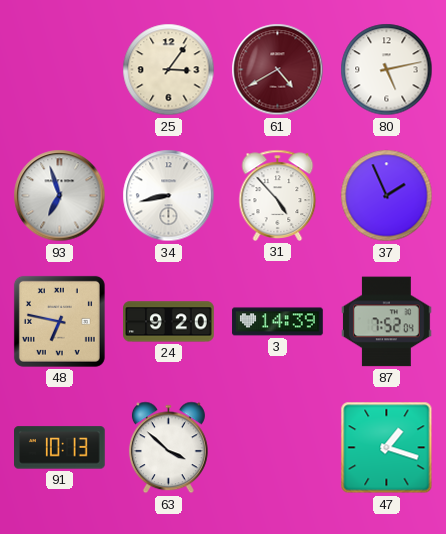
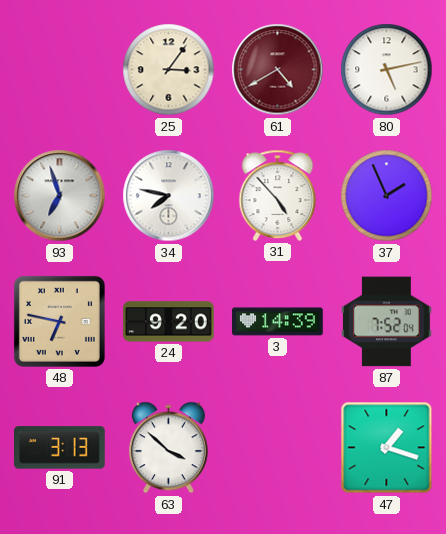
34: 8:43 -> 7:47
91: 10:13 -> 3:13
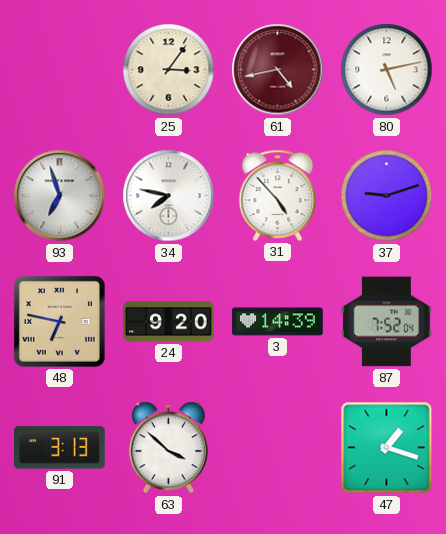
61: 4:40 -> 4:43
37: 1:56 -> 9:12
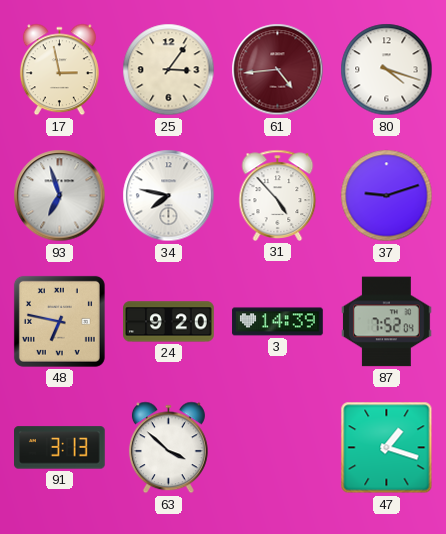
17: none -> 2:58
61: 4:43 -> 4:44
80: 5:13 -> 4:18
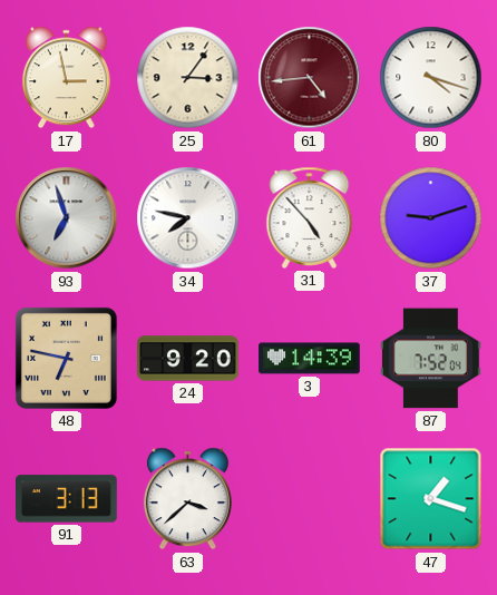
63: 3:52 -> 3:38
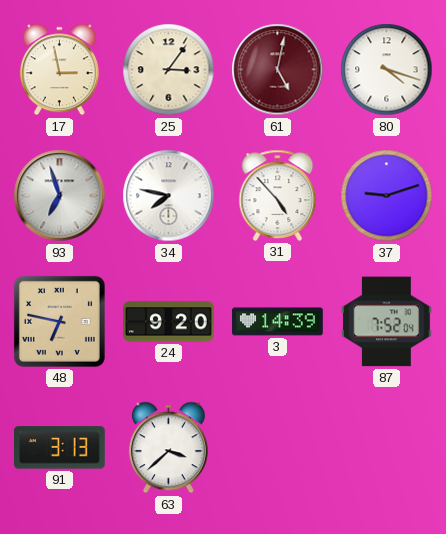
61: 4:44 -> 5:02
47: 1:18 -> none
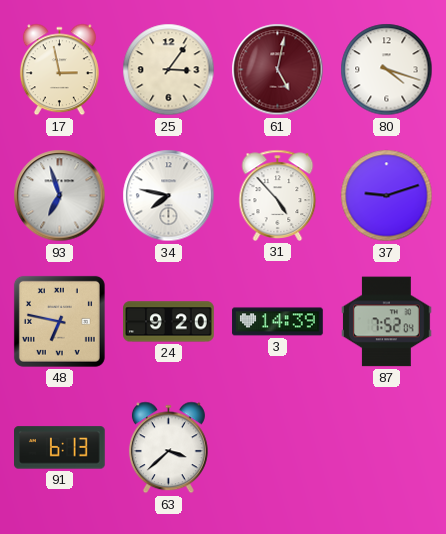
91: 3:13 -> 6:13
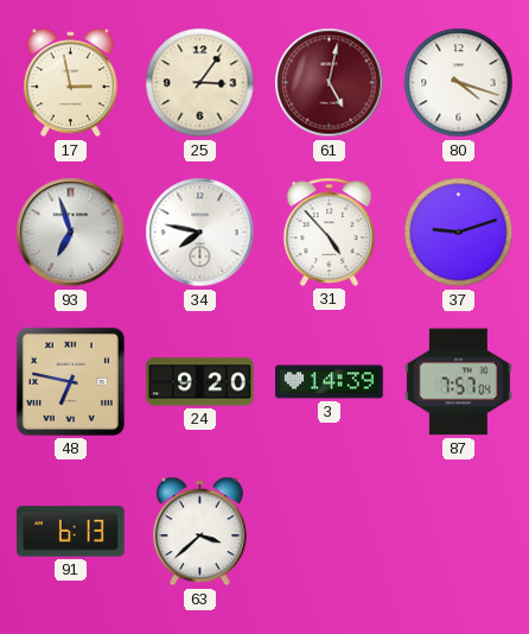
87: 7:52 -> 7:57
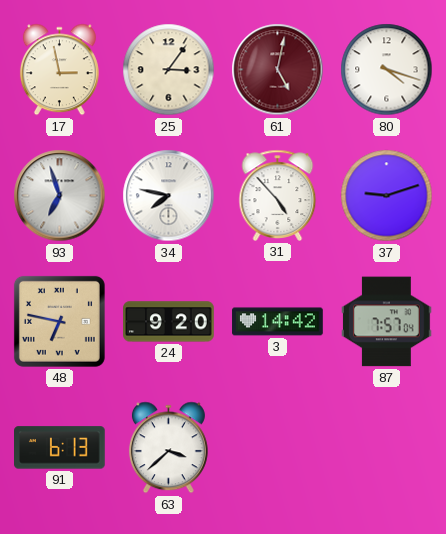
3: 14:39 -> 14:42
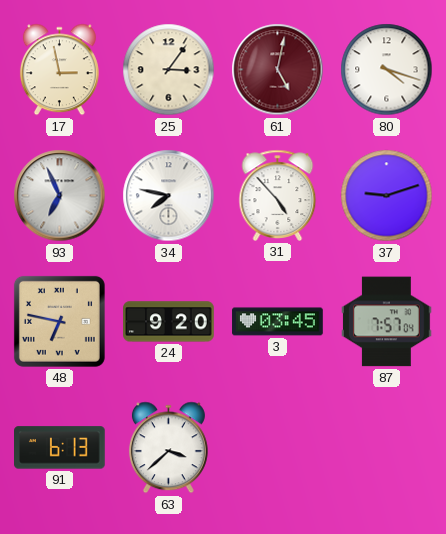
93: 6:57 -> 6:56
3: 14:42 -> 03:45
